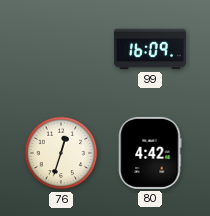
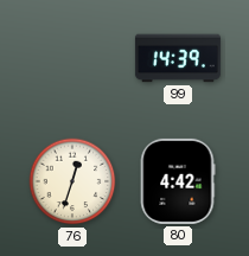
99: 16:09 -> 14:39
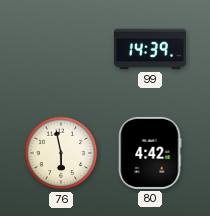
76: 12:33 -> 5:58
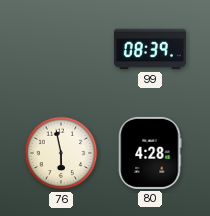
99: 14:39 -> 08:39
80: 4:42 -> 4:28
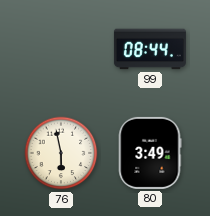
99: 08:39 -> 08:44
80: 4:28 -> 3:49
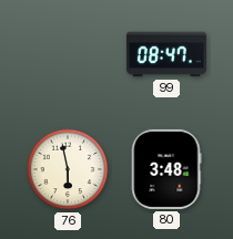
99: 08:44 -> 08:47
80: 3:49 -> 3:48
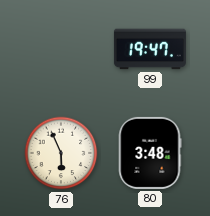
99: 08:47 -> 19:47
76: 5:58 -> 5:56
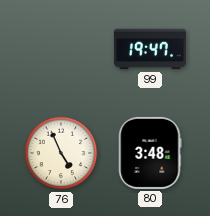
76: 5:56 -> 4:56
